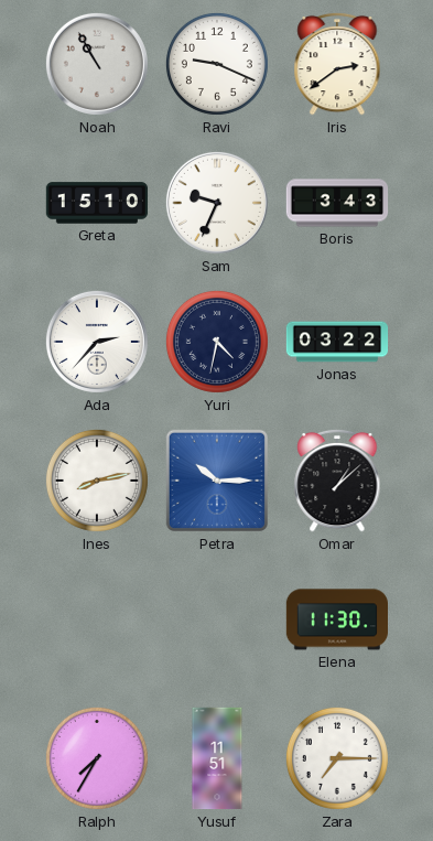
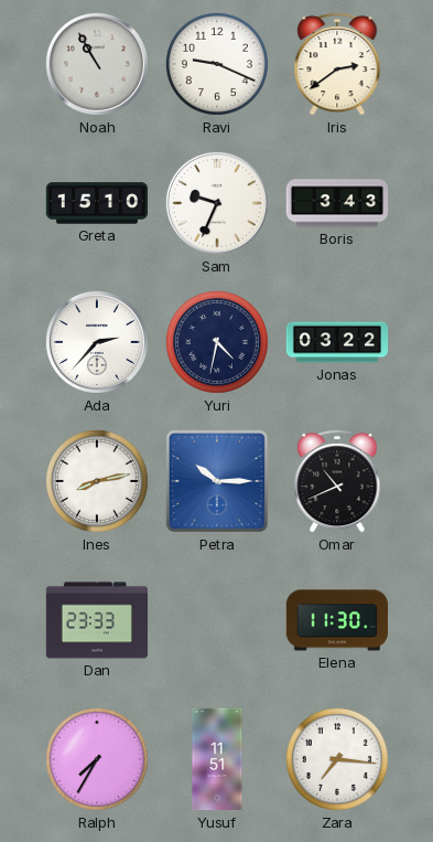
Omar: 1:08 -> 10:41
Dan: none -> 23:33
Zara: 7:15 -> 7:16
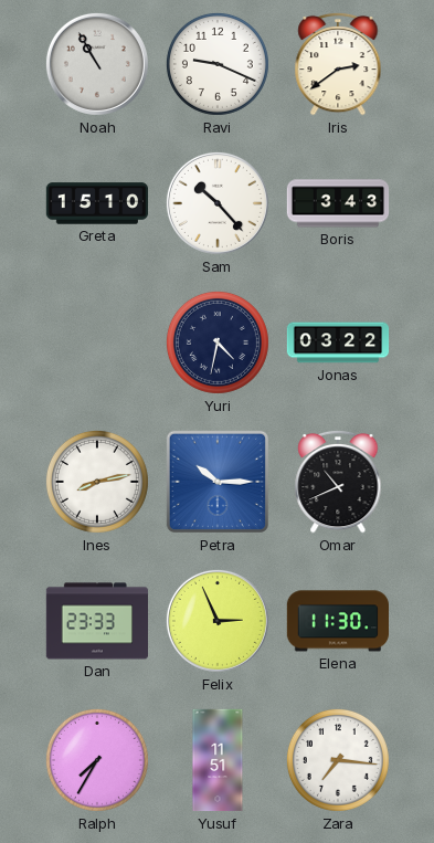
Sam: 9:34 -> 10:23
Ada: 2:37 -> none
Felix: none -> 2:56
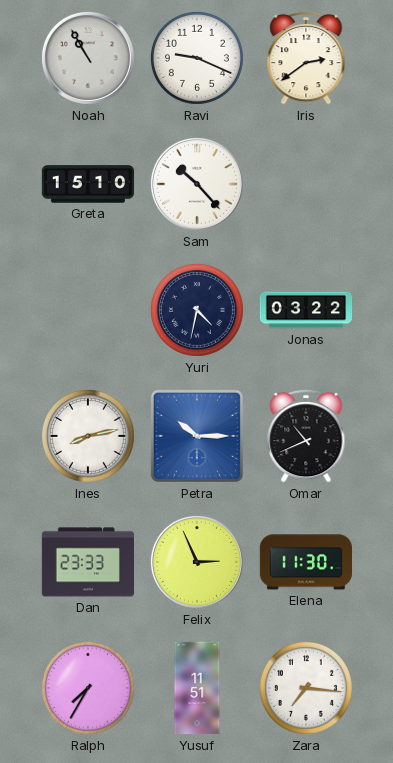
Boris: 3:43 -> none
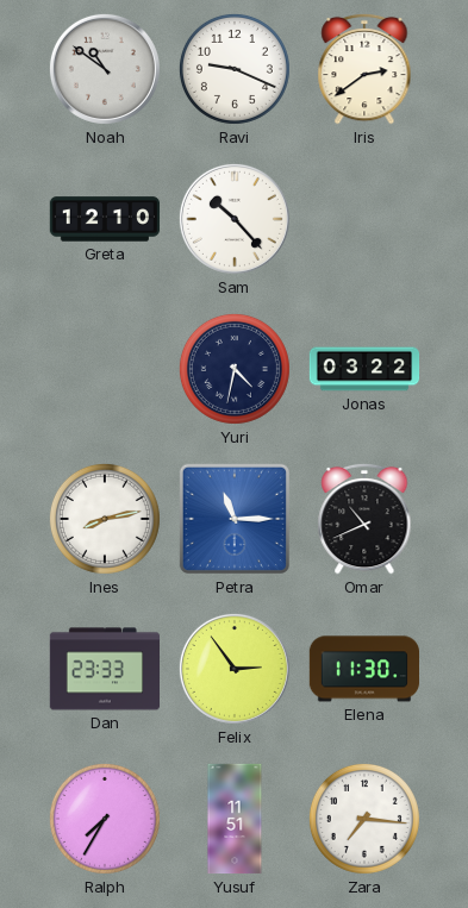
Noah: 10:55 -> 10:51
Greta: 15:10 -> 12:10
Petra: 10:15 -> 11:15
Felix: 2:56 -> 2:54
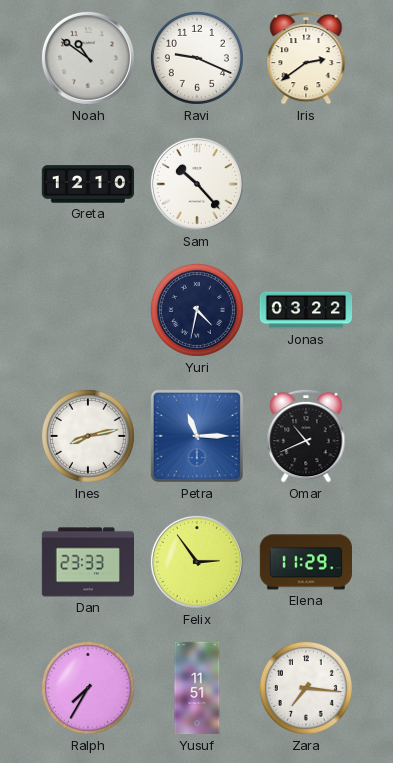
Elena: 11:30 -> 11:29
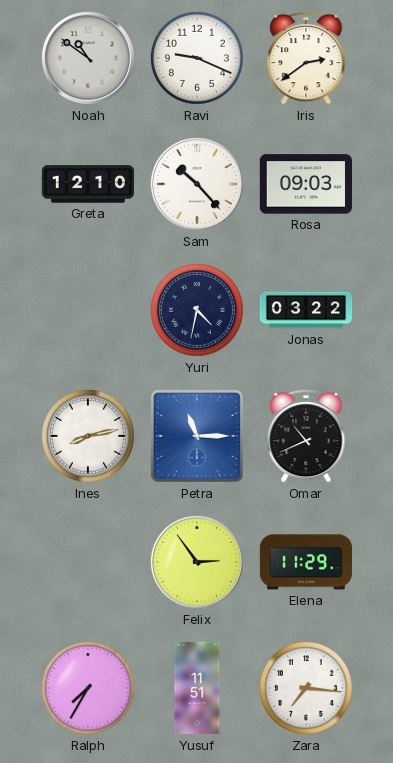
Rosa: none -> 09:03
Dan: 23:33 -> none
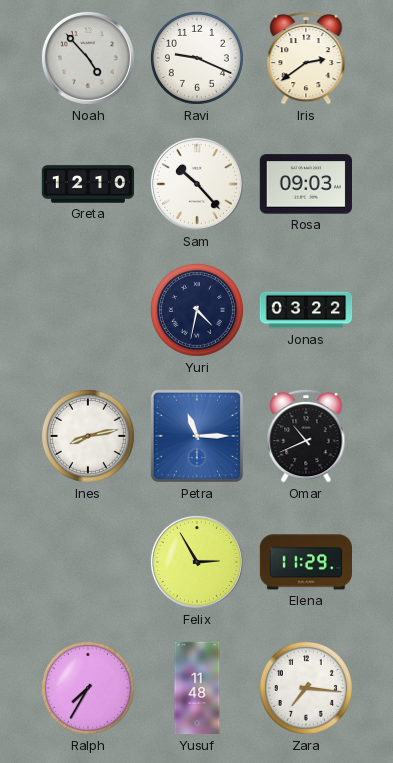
Noah: 10:51 -> 4:53
Felix: 2:54 -> 2:55
Yusuf: 11:51 -> 11:48
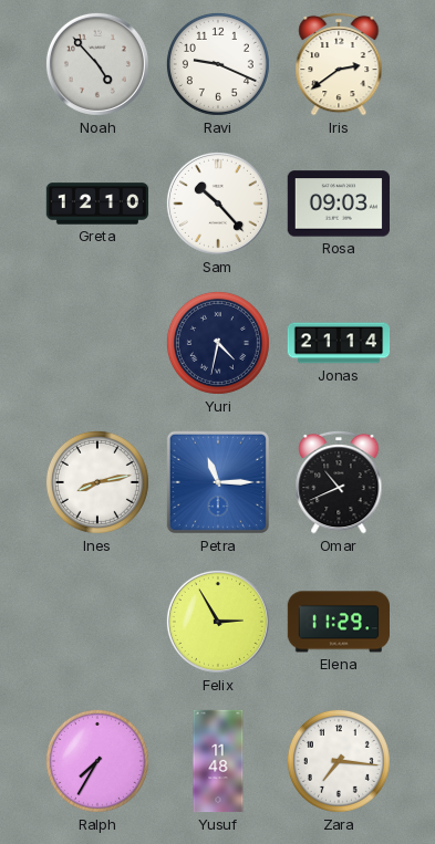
Jonas: 03:22 -> 21:14
